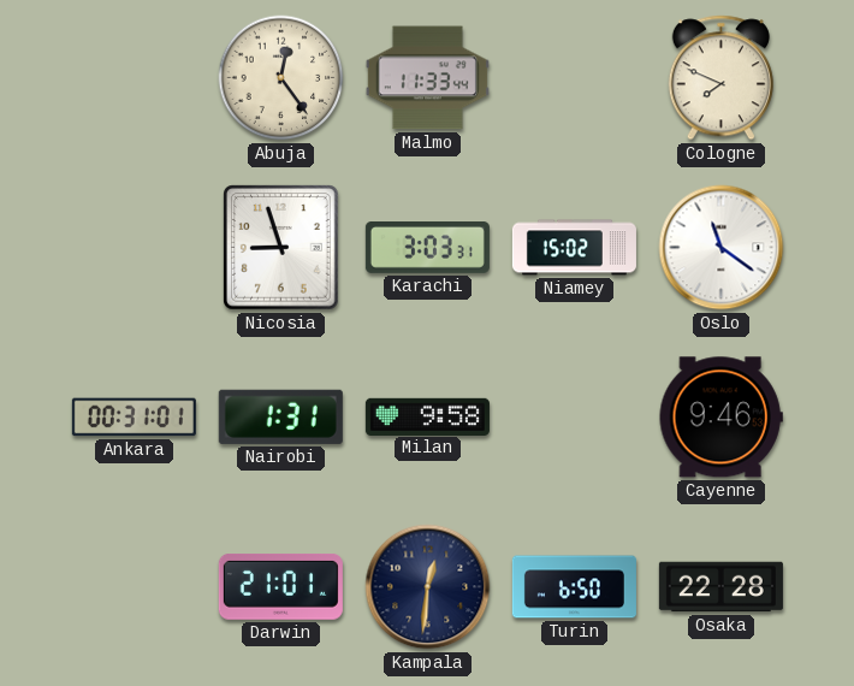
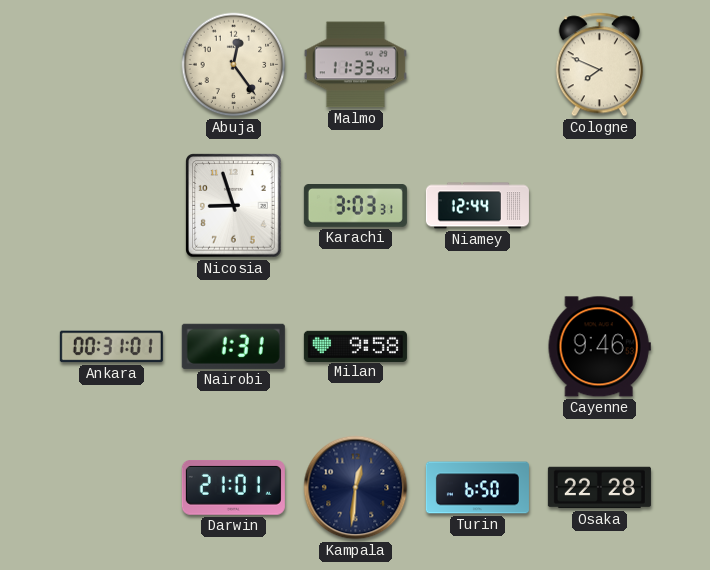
Niamey: 15:02 -> 12:44
Oslo: 11:21 -> none
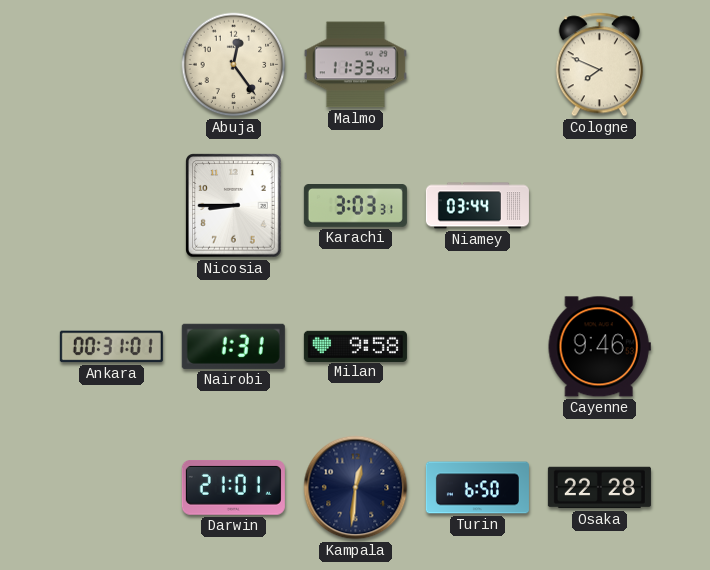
Nicosia: 8:57 -> 8:45
Niamey: 12:44 -> 03:44
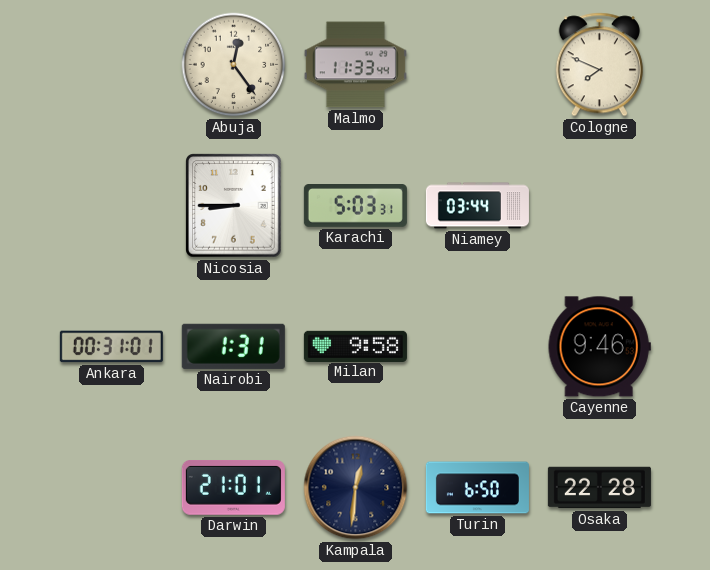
Karachi: 3:03 -> 5:03
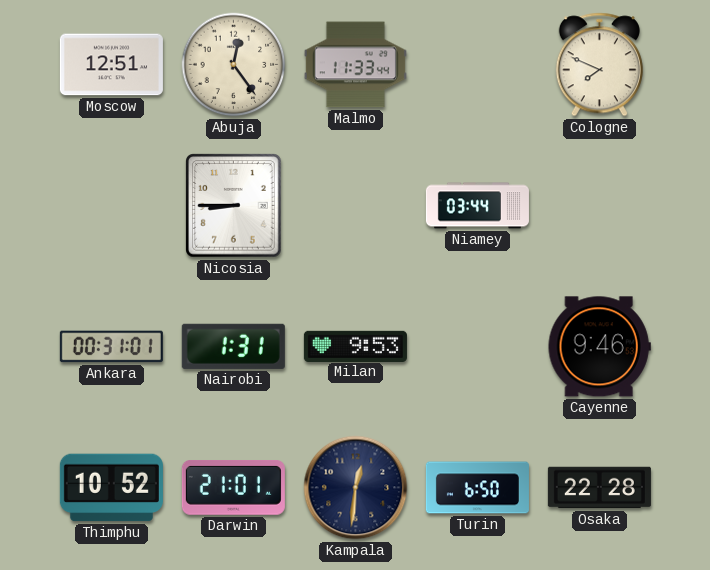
Moscow: none -> 12:51
Karachi: 5:03 -> none
Milan: 9:58 -> 9:53
Thimphu: none -> 10:52
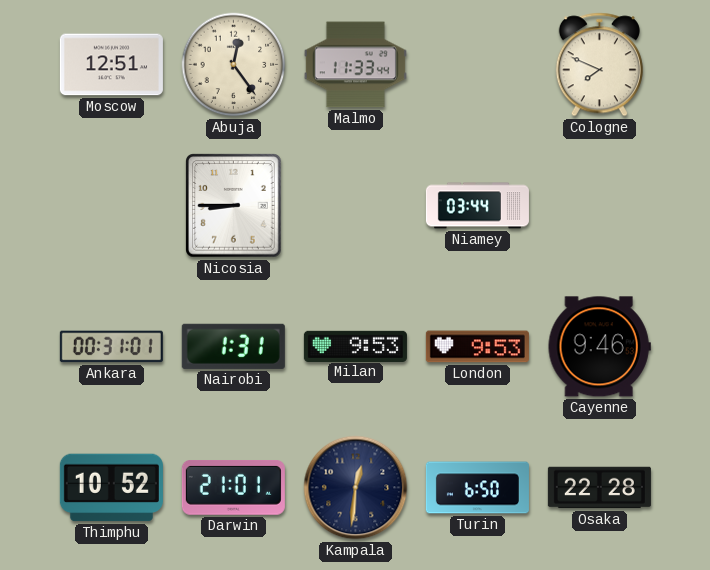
London: none -> 9:53
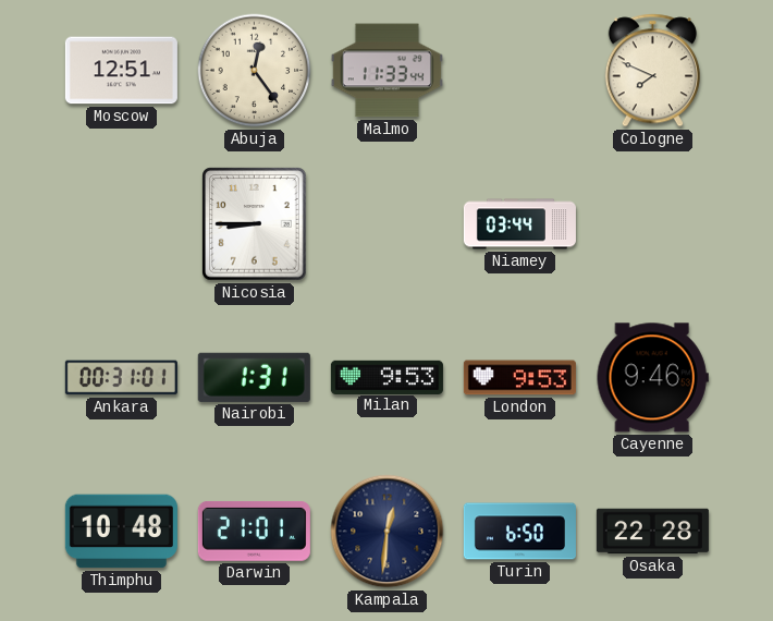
Thimphu: 10:52 -> 10:48
